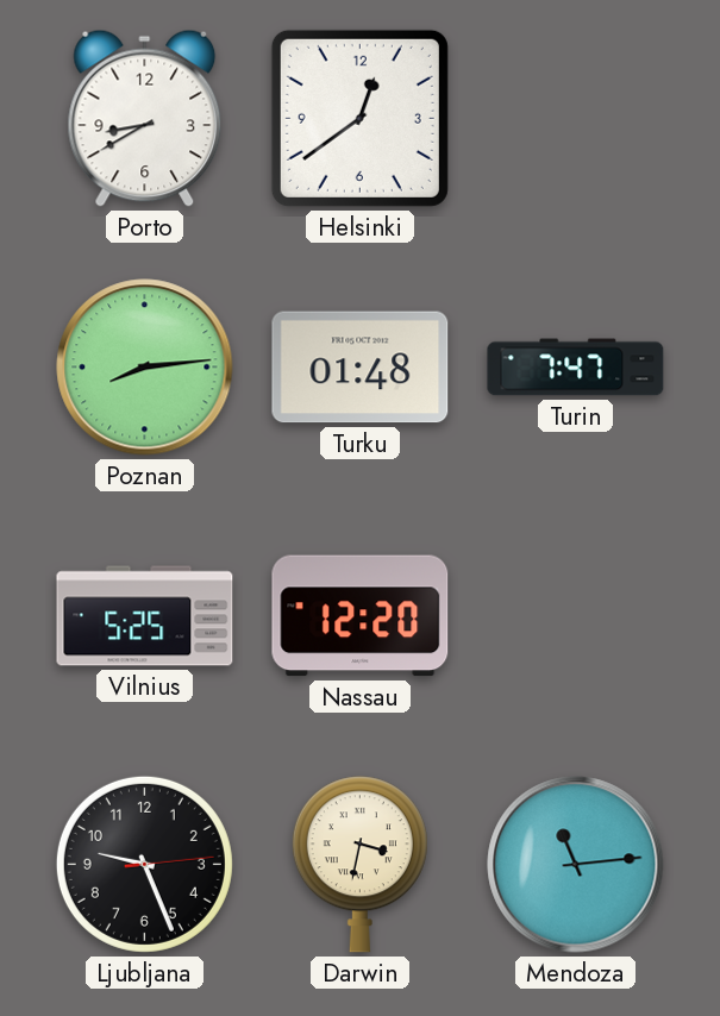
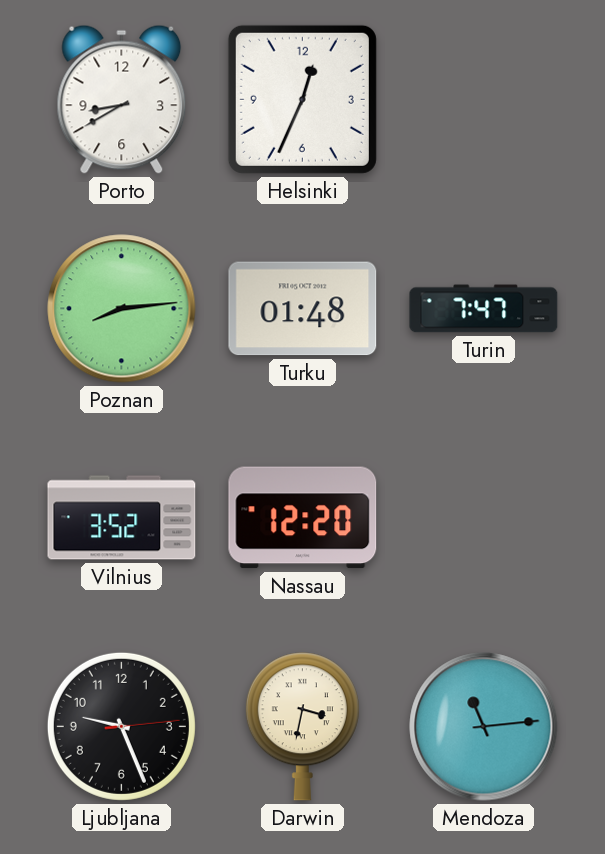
Helsinki: 12:39 -> 12:34
Vilnius: 5:25 -> 3:52
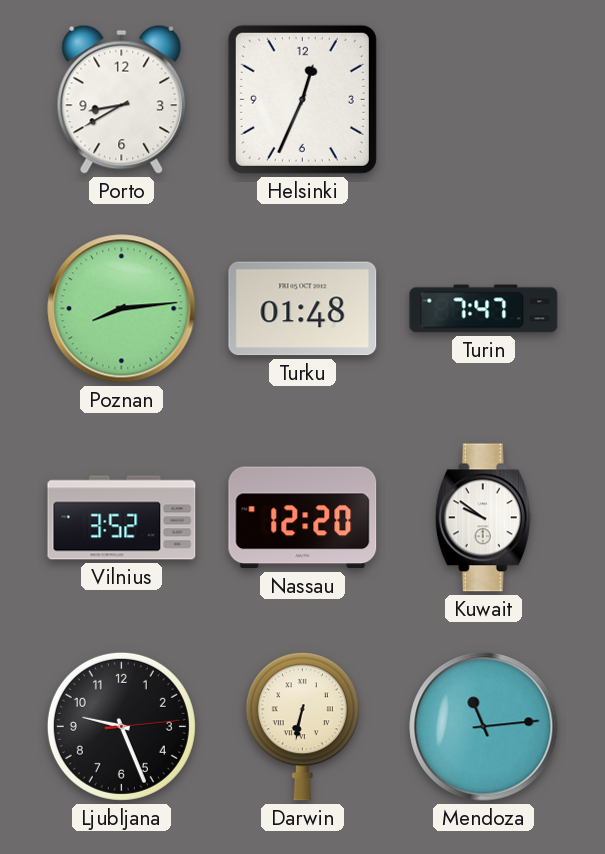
Kuwait: none -> 9:51
Darwin: 3:32 -> 6:32
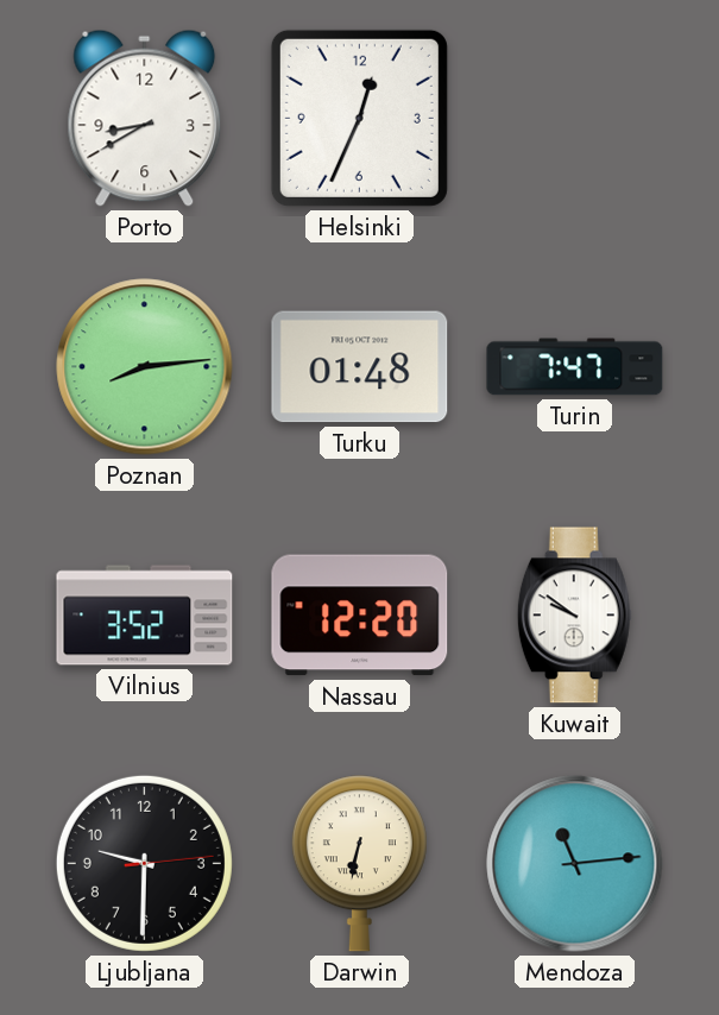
Ljubljana: 9:26 -> 9:30
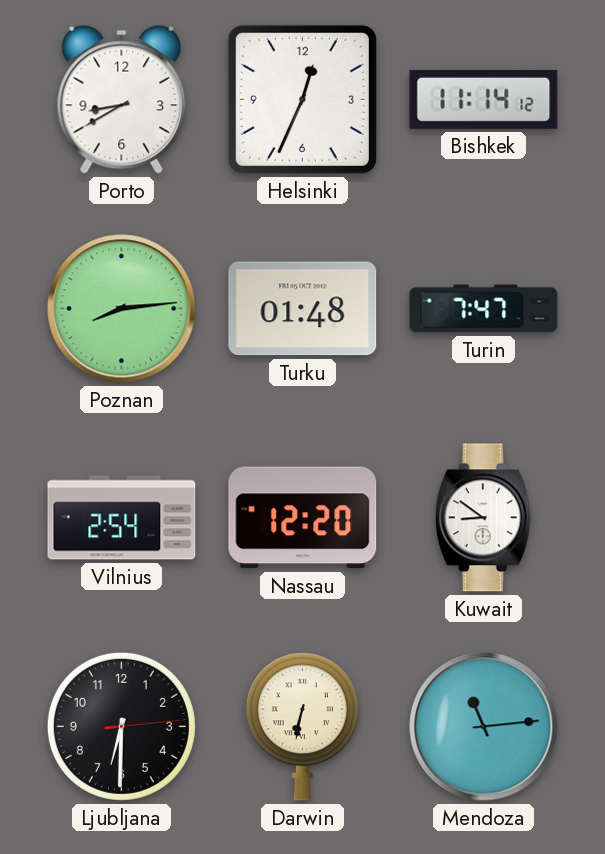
Bishkek: none -> 11:14
Vilnius: 3:52 -> 2:54
Kuwait: 9:51 -> 8:51
Ljubljana: 9:30 -> 6:30
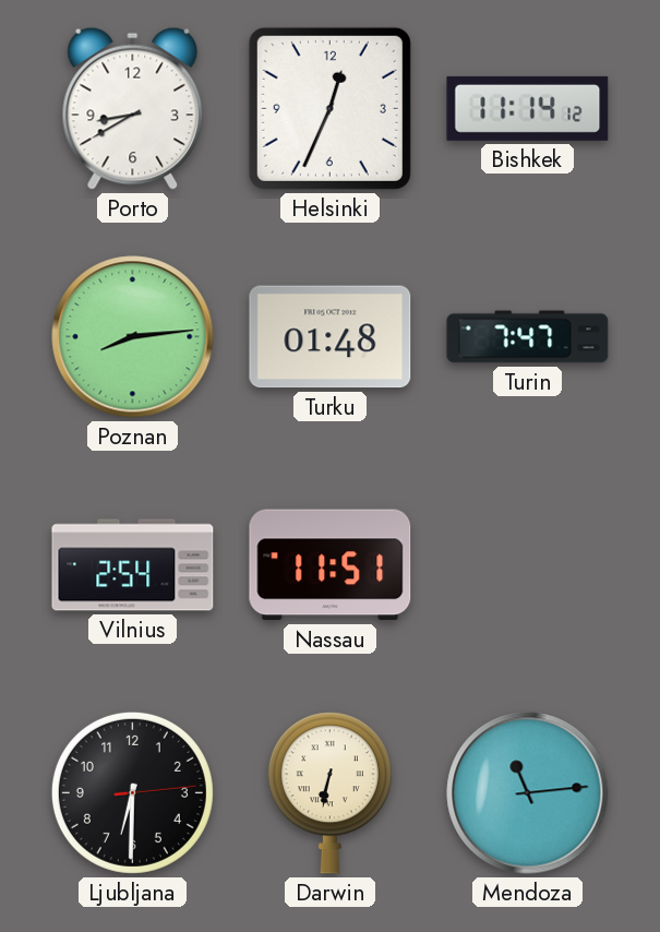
Nassau: 12:20 -> 11:51
Kuwait: 8:51 -> none
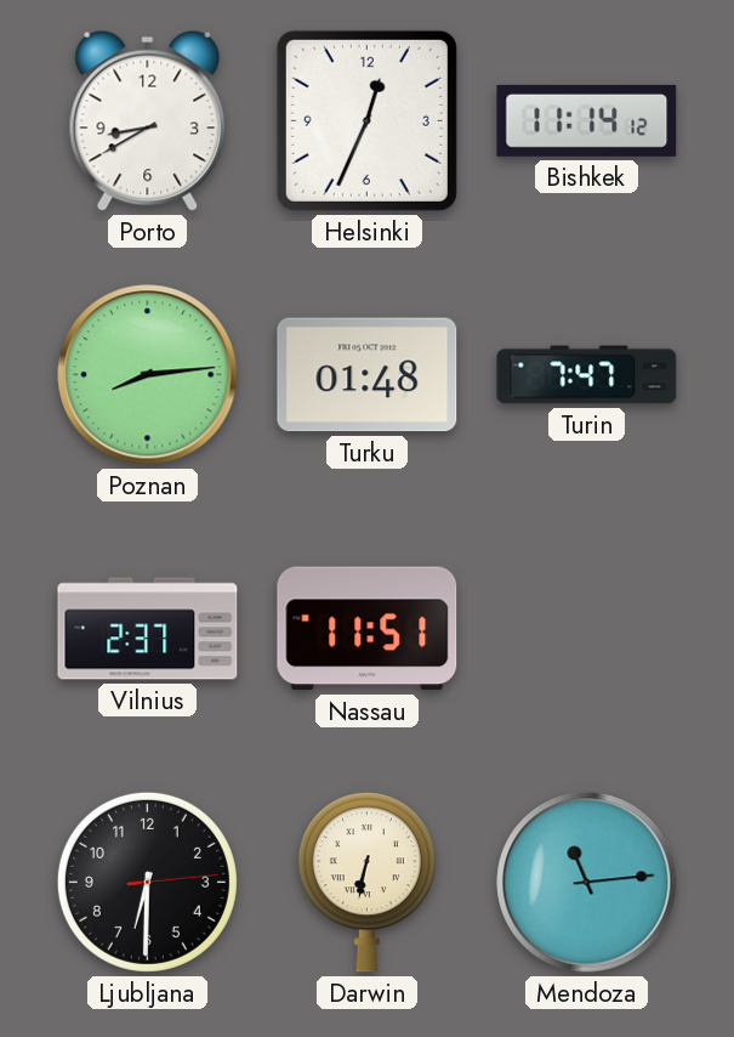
Vilnius: 2:54 -> 2:37
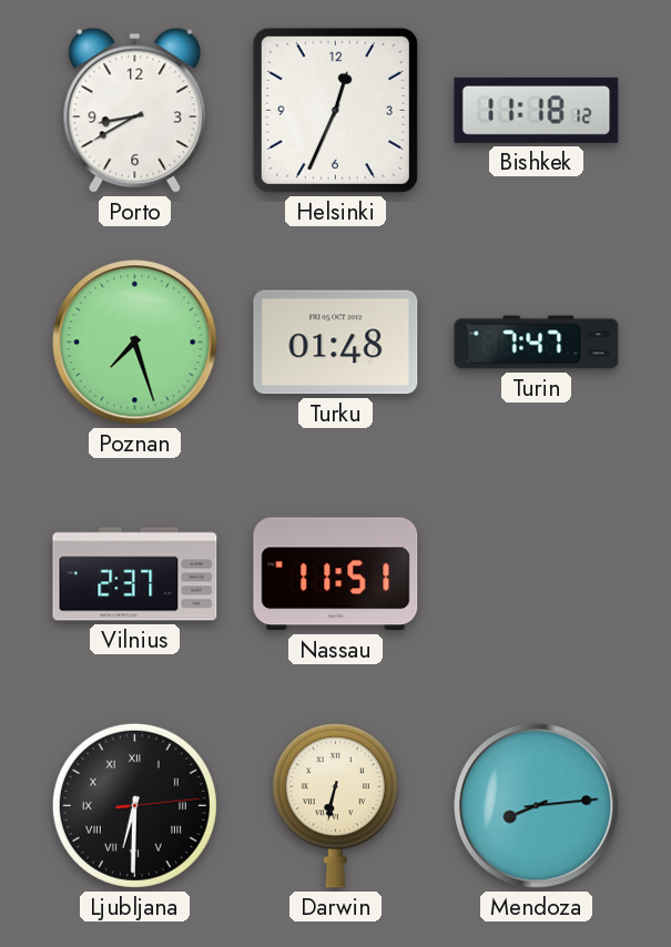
Bishkek: 11:14 -> 11:18
Poznan: 8:14 -> 7:27
Ljubljana numerals: Arabic -> Roman
Mendoza: 11:14 -> 8:14
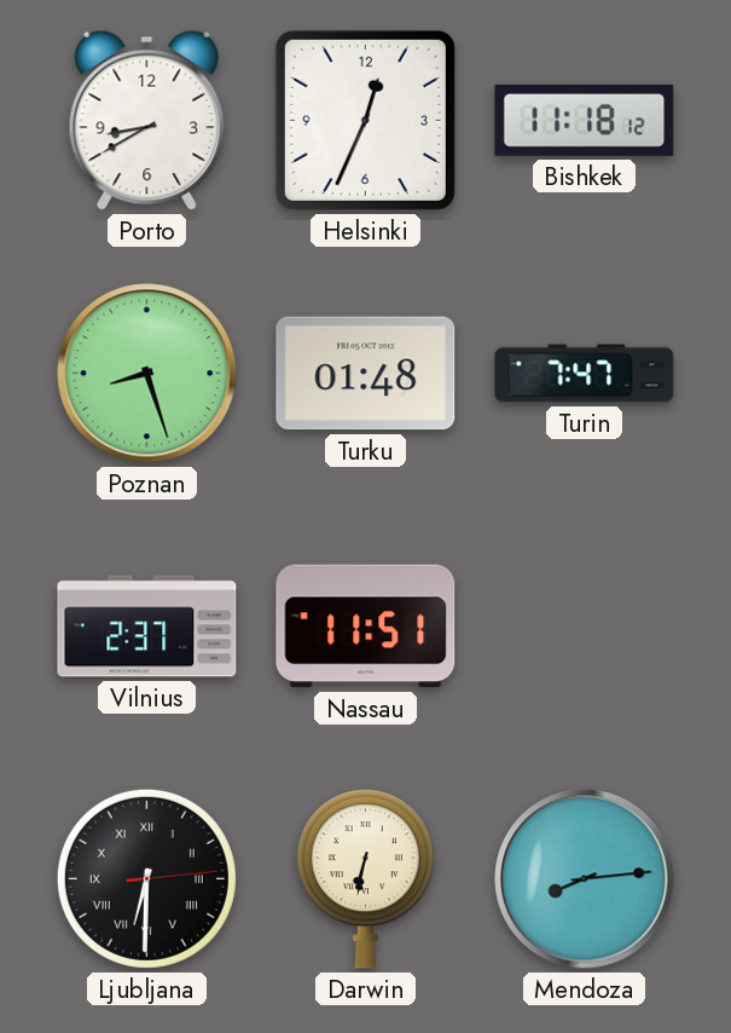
Poznan: 7:27 -> 8:27
